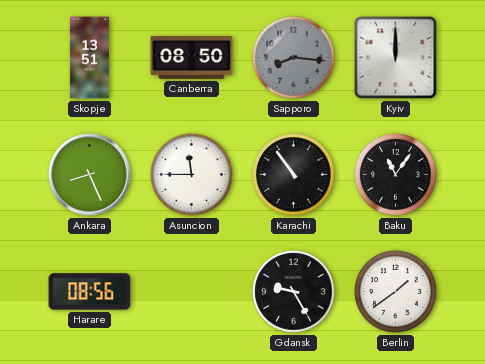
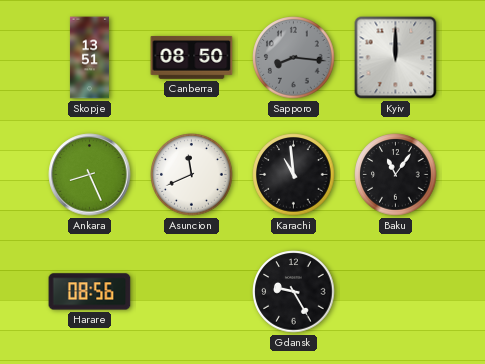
Asuncion: 11:45 -> 11:41
Karachi: 10:54 -> 10:59
Berlin: 1:39 -> none
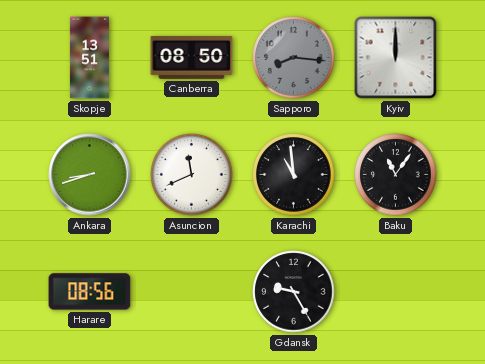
Ankara: 8:26 -> 8:42
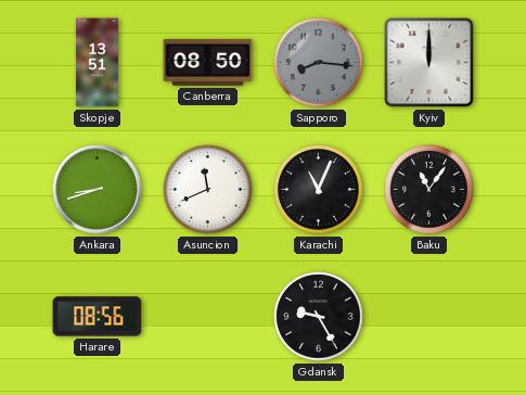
Karachi: 10:59 -> 11:04
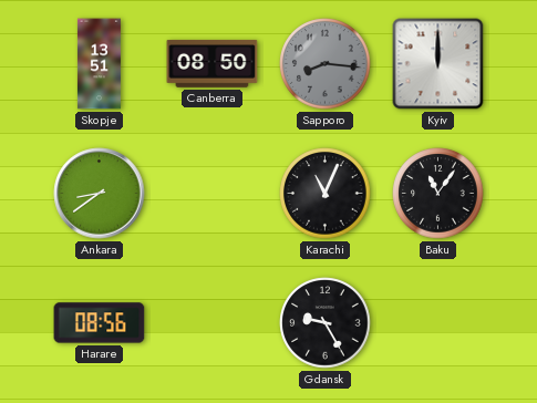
Ankara: 8:42 -> 8:39
Asuncion: 11:41 -> none
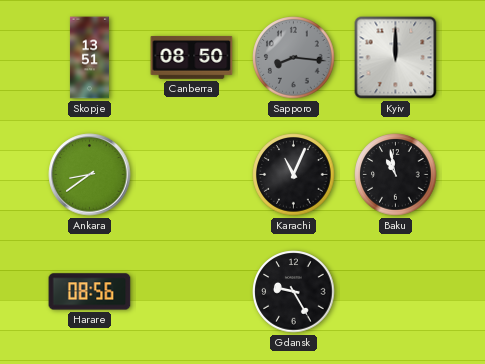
Baku: 11:06 -> 10:58
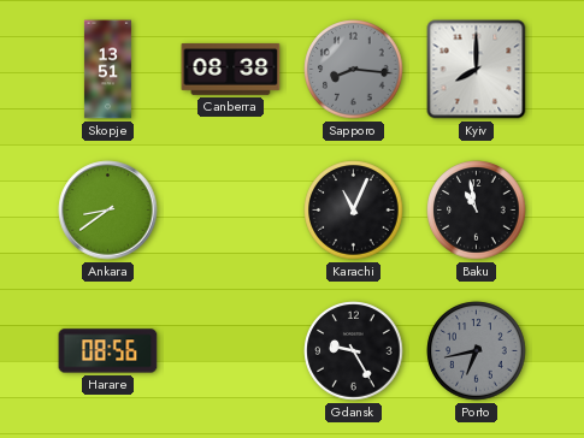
Canberra: 08:50 -> 08:38
Kyiv: 12:00 -> 8:00
Porto: none -> 6:43
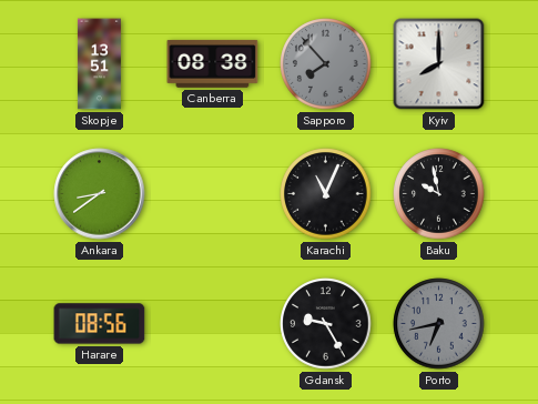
Sapporo: 8:16 -> 7:53
Baku: 10:58 -> 9:58
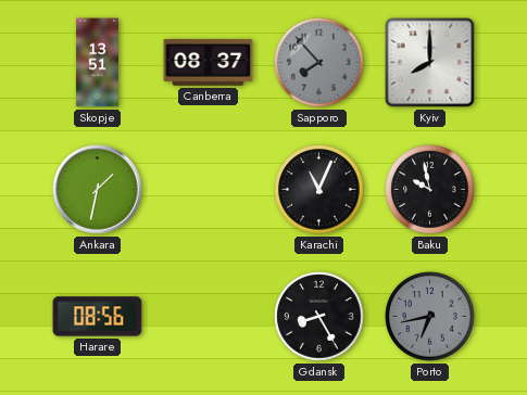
Canberra: 08:38 -> 08:37
Ankara: 8:39 -> 1:32
Gdansk: 9:25 -> 8:25
